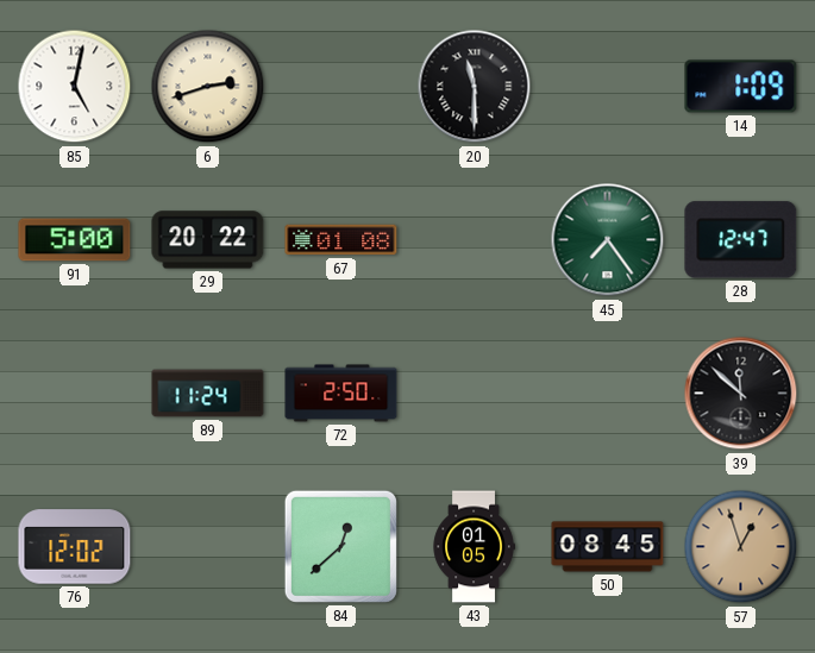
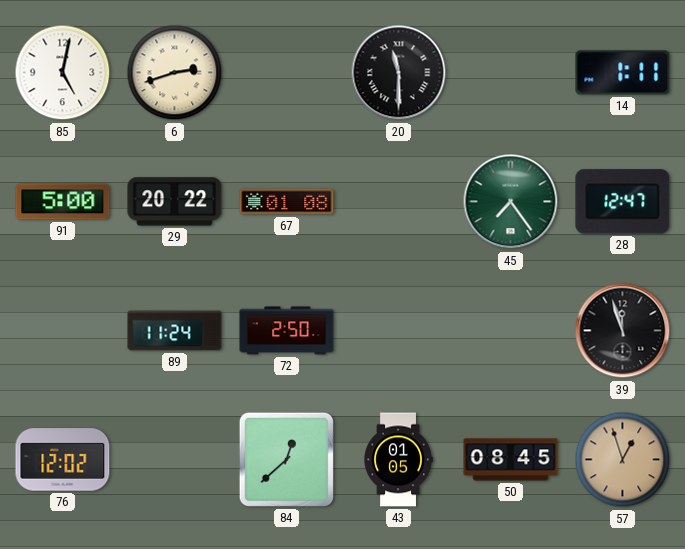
14: 1:09 -> 1:11
39: 11:52 -> 11:57
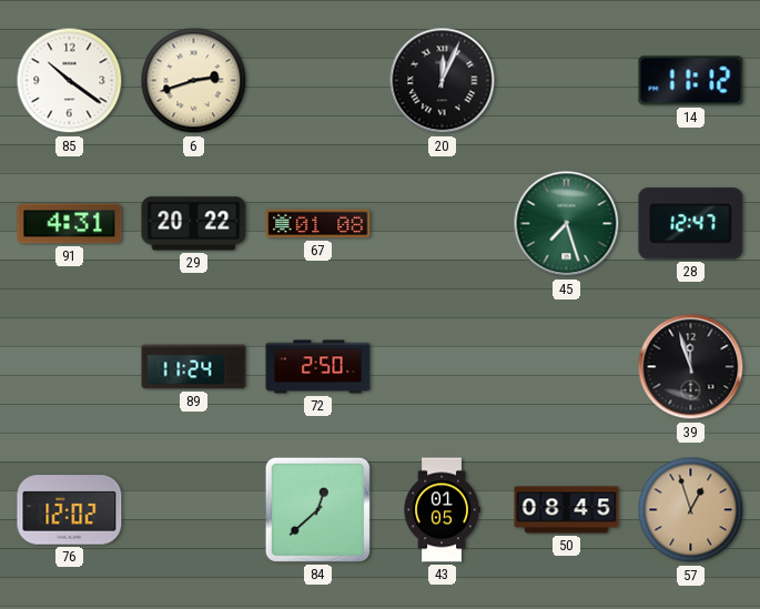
85: 5:02 -> 10:21
20: 11:30 -> 12:04
14: 1:11 -> 11:12
91: 5:00 -> 4:31
45: 7:24 -> 7:27
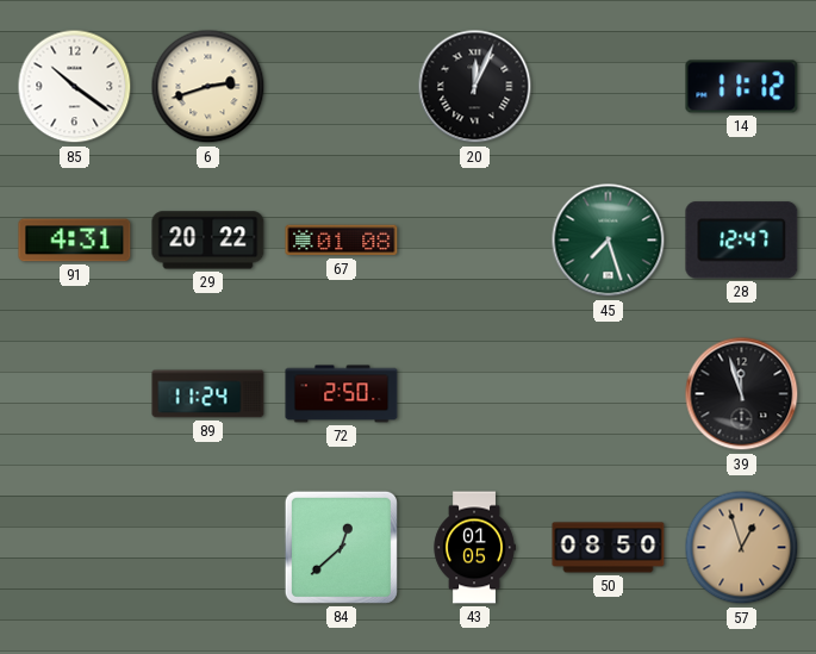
76: 12:02 -> none
50: 08:45 -> 08:50
